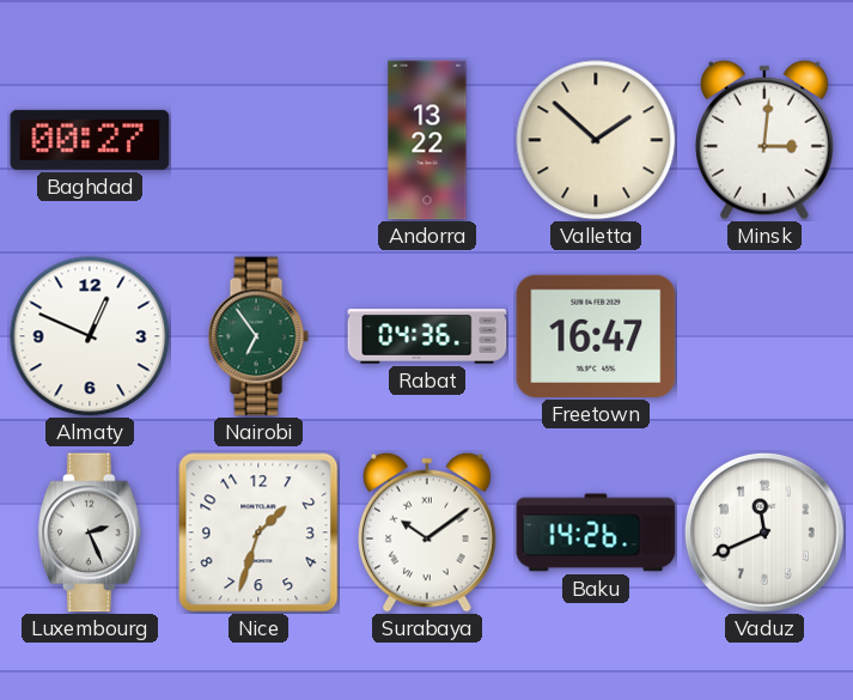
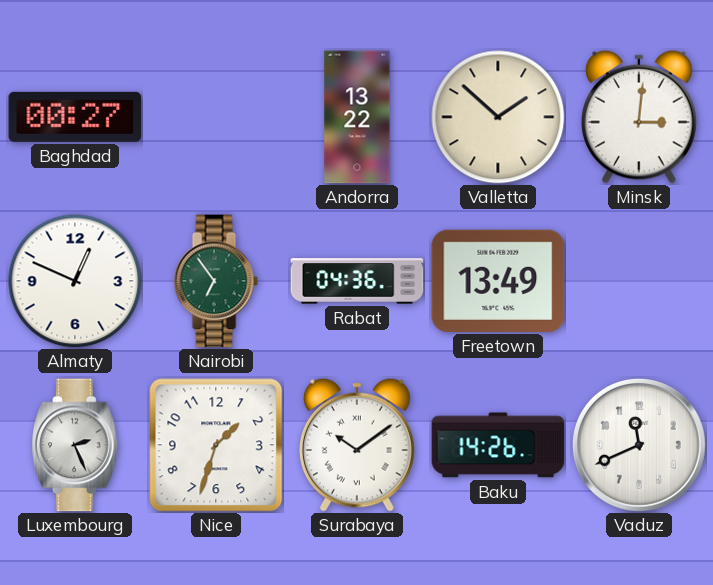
Freetown: 16:47 -> 13:49
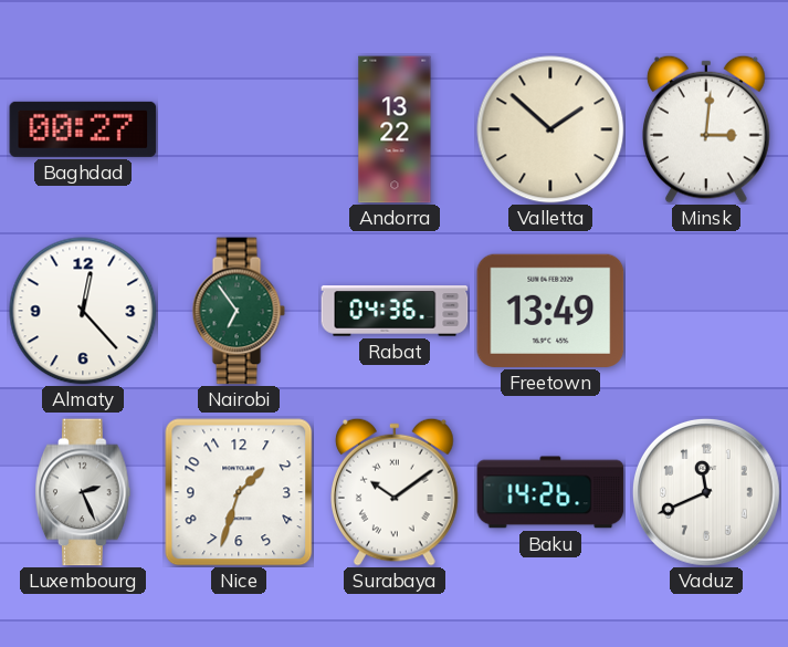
Almaty: 12:49 -> 12:23
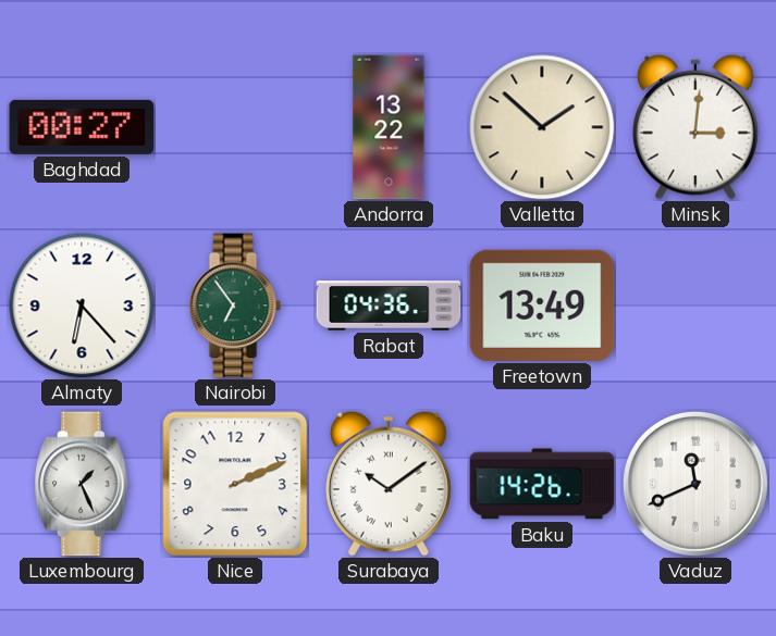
Almaty: 12:23 -> 6:23
Luxembourg: 2:26 -> 1:26
Nice: 1:33 -> 2:11
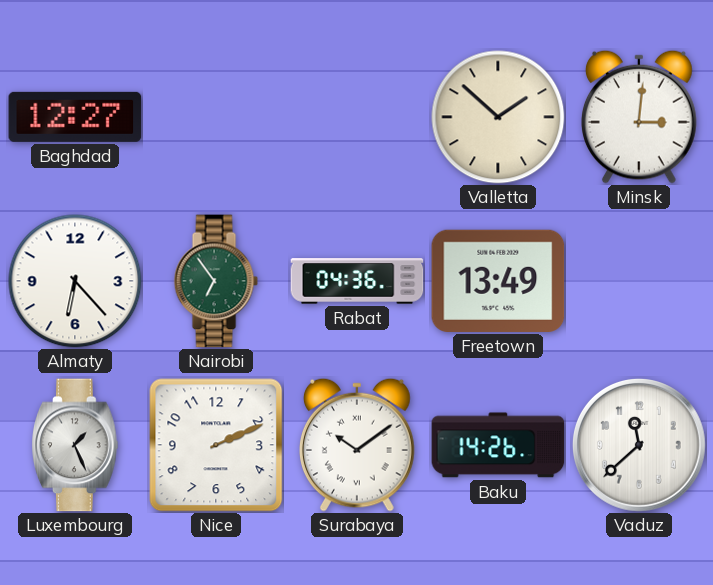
Baghdad: 00:27 -> 12:27
Andorra: 13:22 -> none
Vaduz: 11:41 -> 11:38
